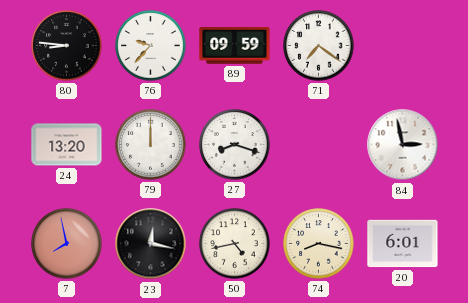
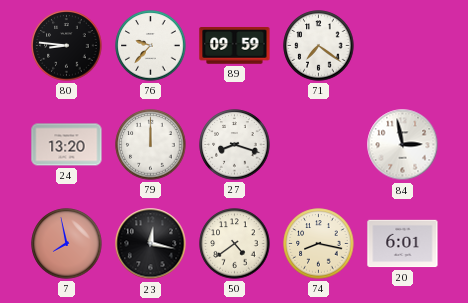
50: 4:43 -> 4:39
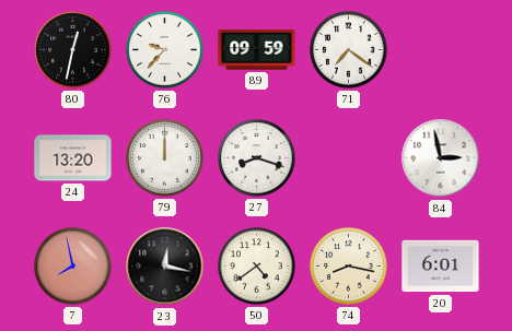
80: 8:46 -> 12:32
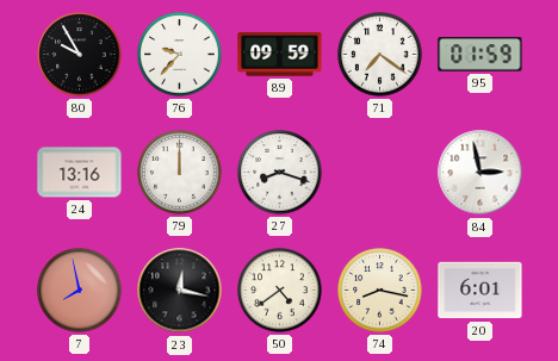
80: 12:32 -> 9:55
95: none -> 01:59
24: 13:20 -> 13:16
